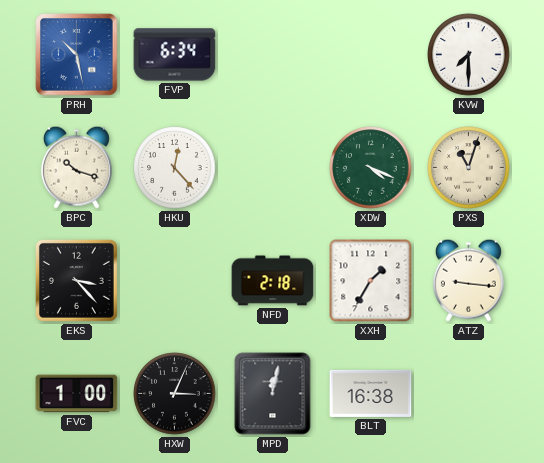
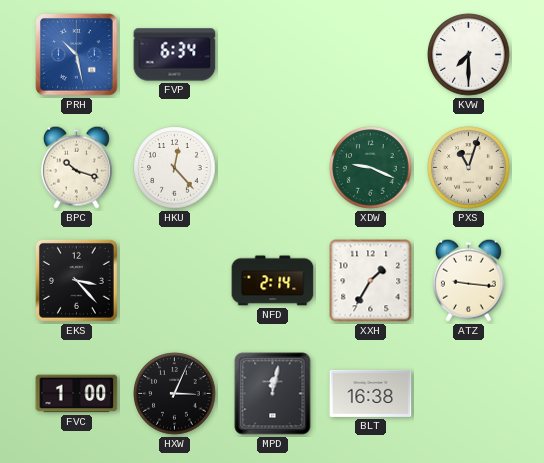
XDW: 4:19 -> 9:19
NFD: 2:18 -> 2:14
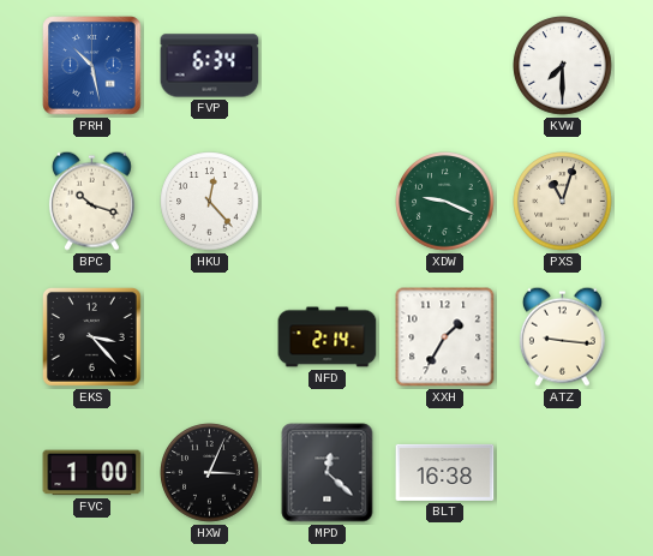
MPD: 12:02 -> 12:22
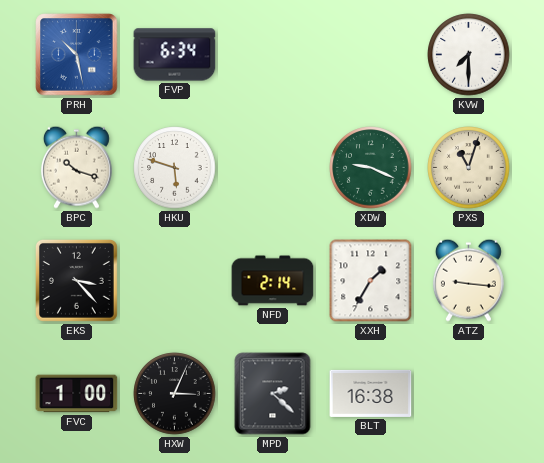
HKU: 12:23 -> 5:48
MPD: 12:22 -> 2:22
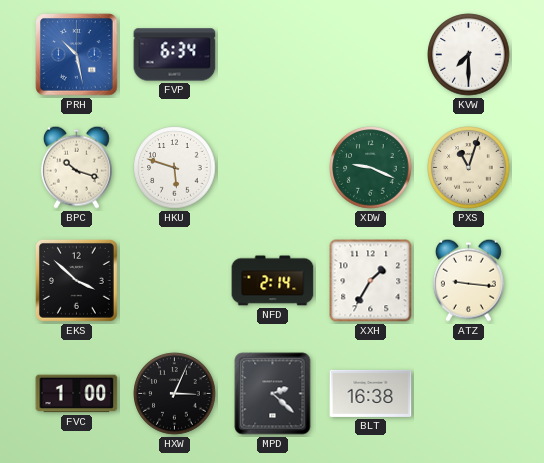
EKS: 3:23 -> 3:52
